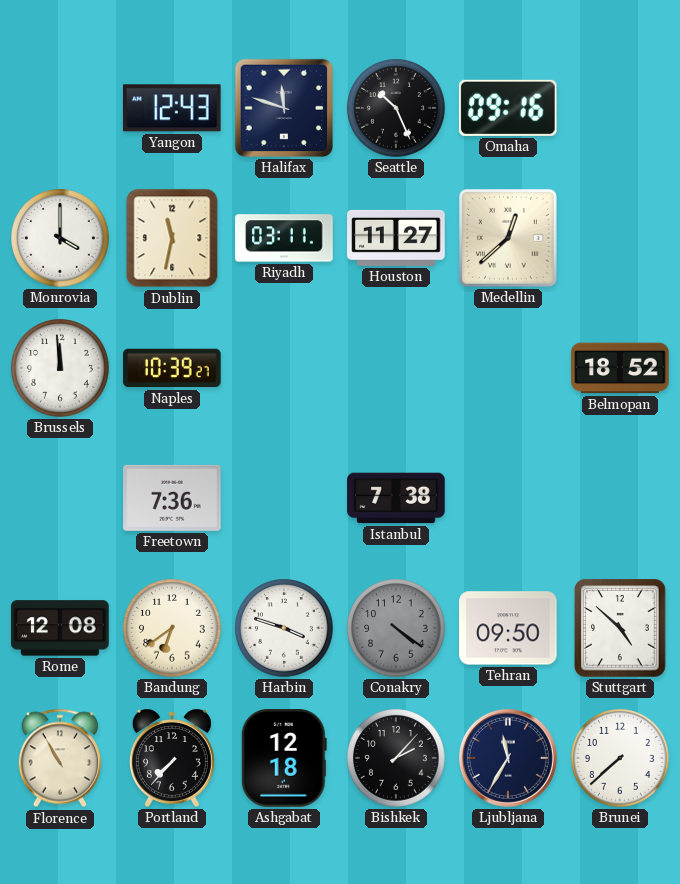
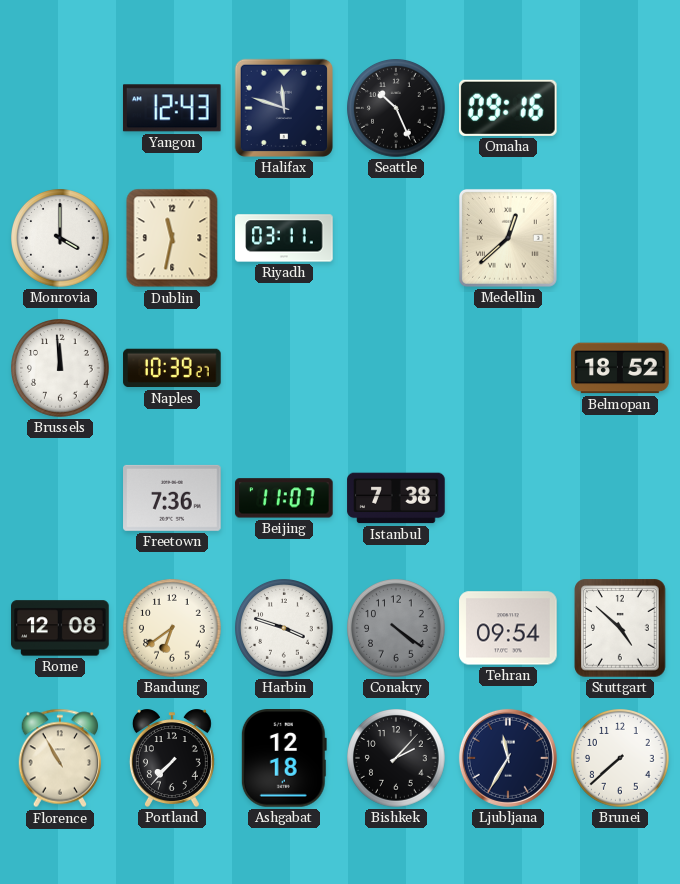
Houston: 11:27 -> none
Beijing: none -> 11:07
Tehran: 09:50 -> 09:54
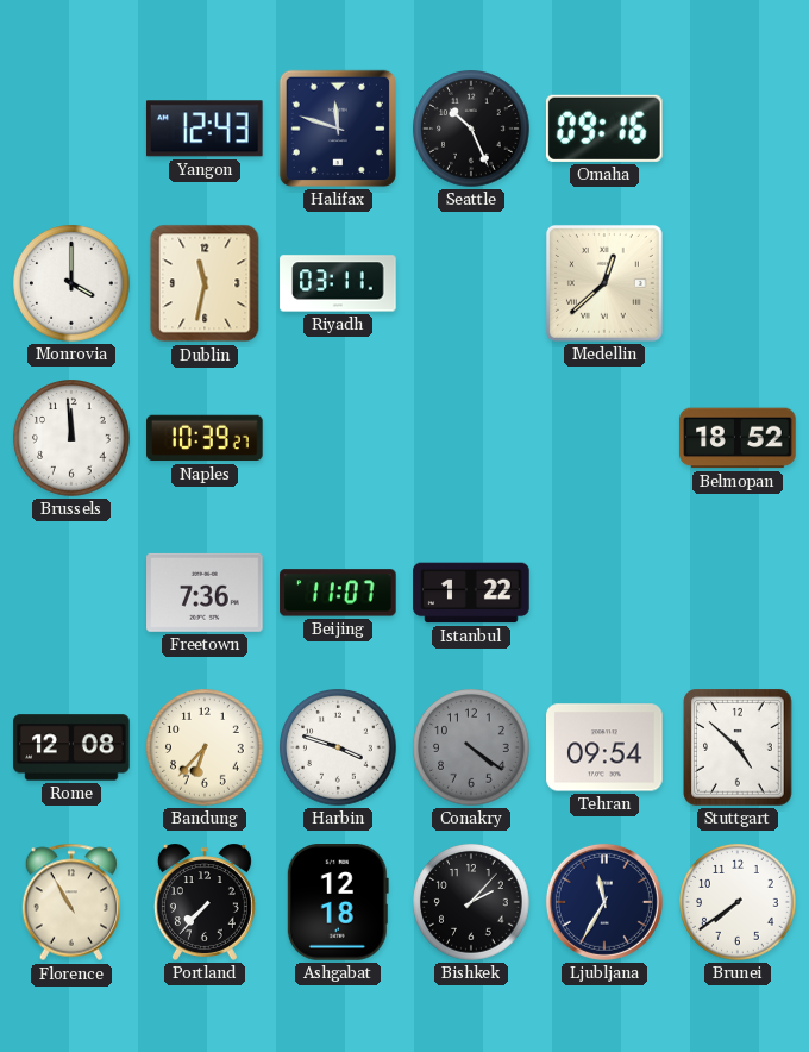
Istanbul: 7:38 -> 1:22
Bandung: 6:39 -> 6:37
Brunei: 7:38 -> 7:39
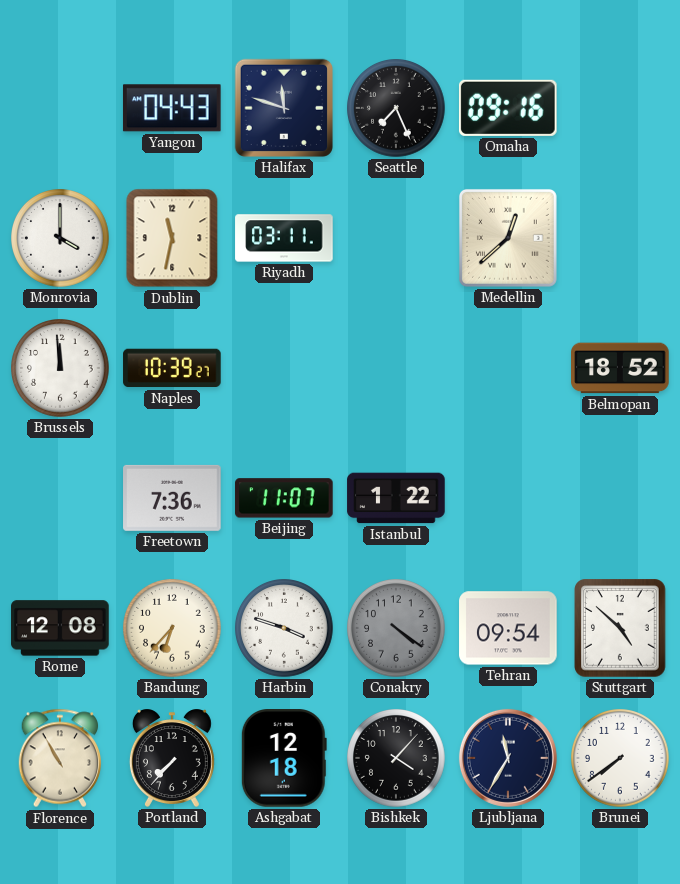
Yangon: 12:43 -> 04:43
Seattle: 10:26 -> 7:26
Bishkek: 2:07 -> 4:07
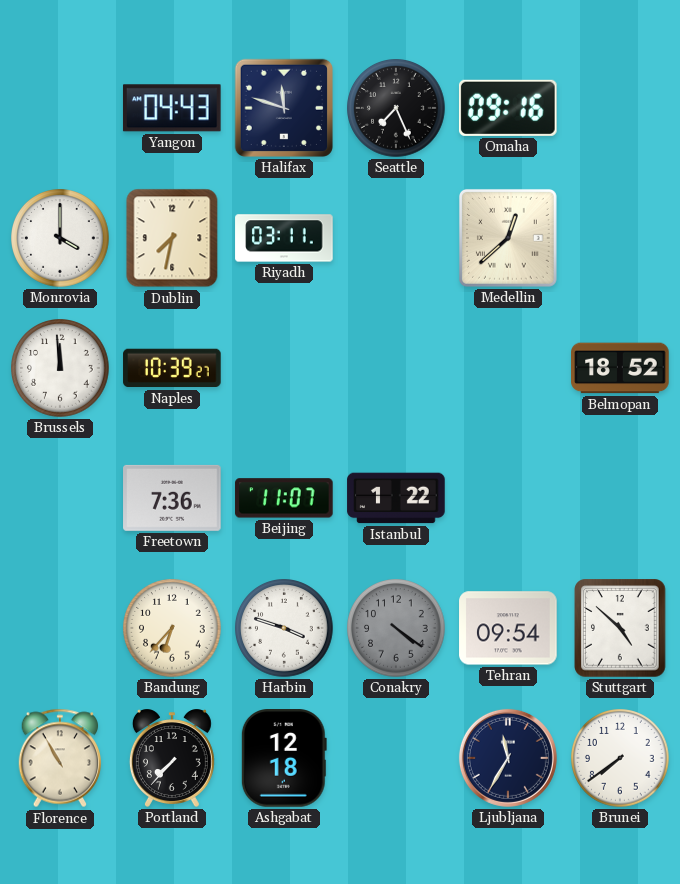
Dublin: 11:32 -> 7:32
Rome: 12:08 -> none
Bishkek: 4:07 -> none
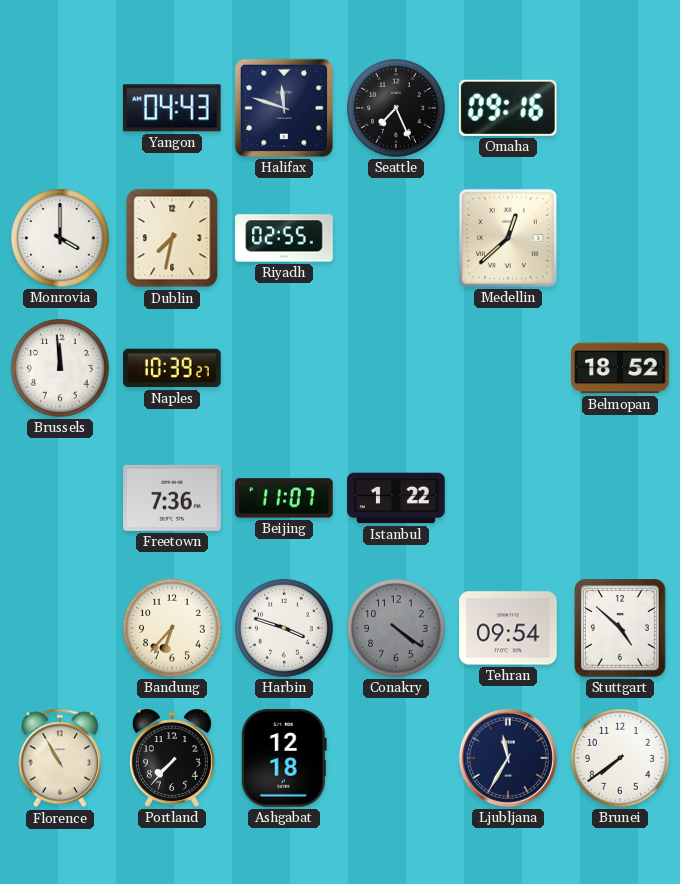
Riyadh: 03:11 -> 02:55
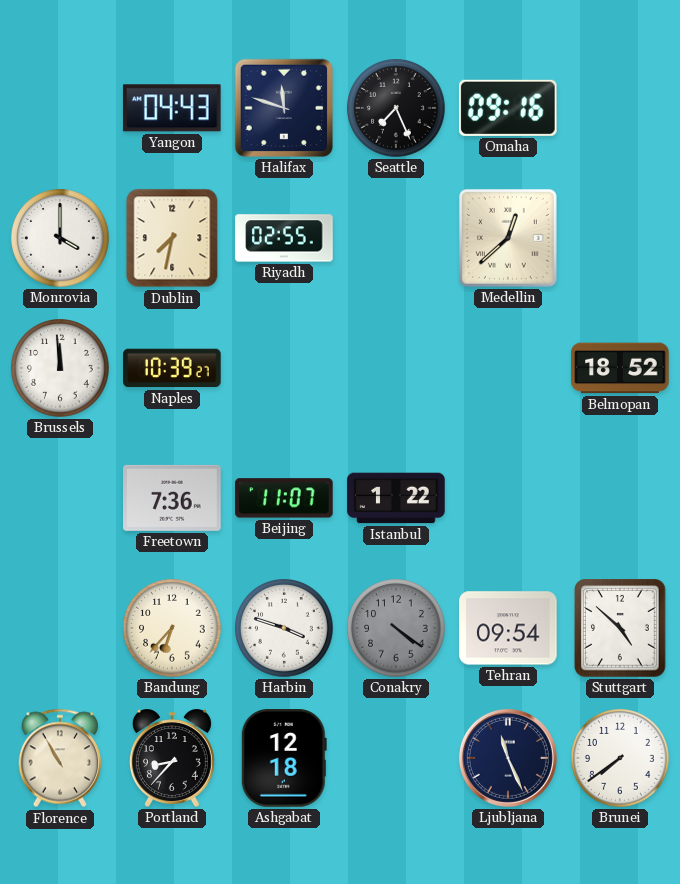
Portland: 7:37 -> 8:37
Ljubljana: 11:35 -> 11:26
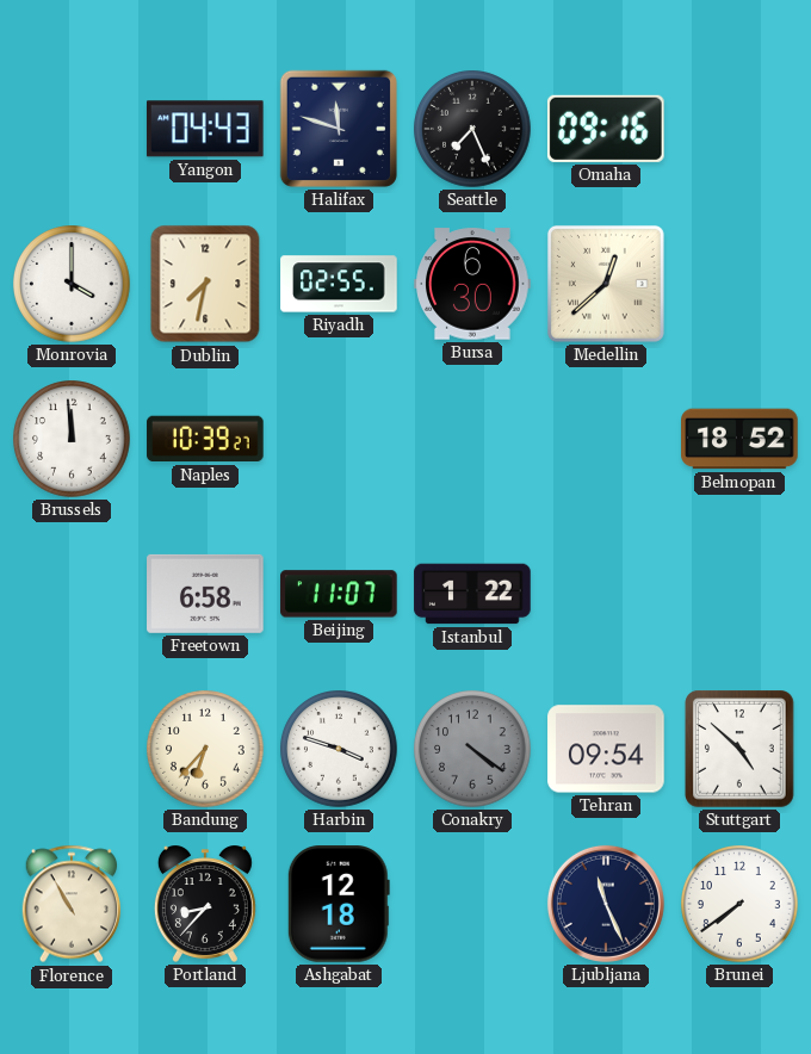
Bursa: none -> 6:30
Freetown: 7:36 -> 6:58
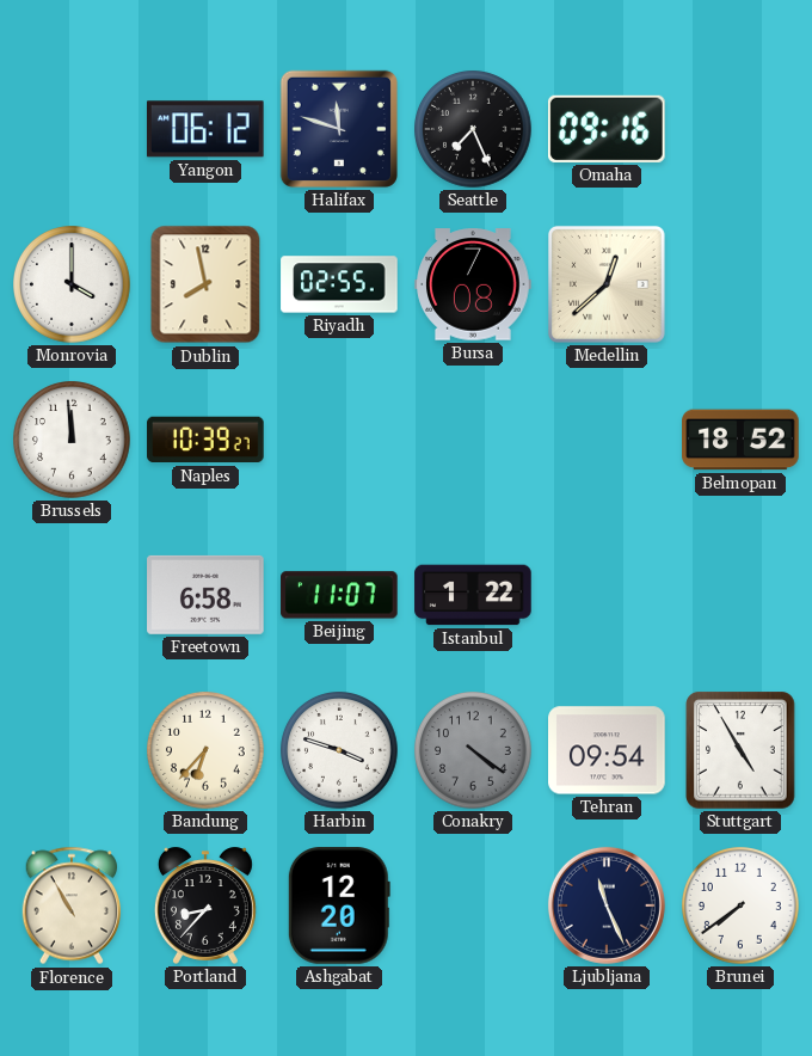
Yangon: 04:43 -> 06:12
Dublin: 7:32 -> 7:58
Bursa: 6:30 -> 7:08
Stuttgart: 4:52 -> 4:55
Ashgabat: 12:18 -> 12:20
